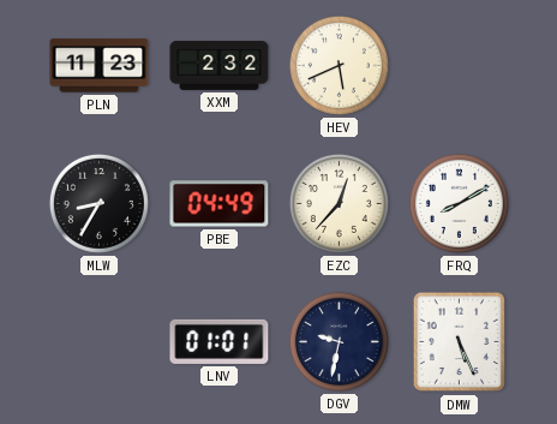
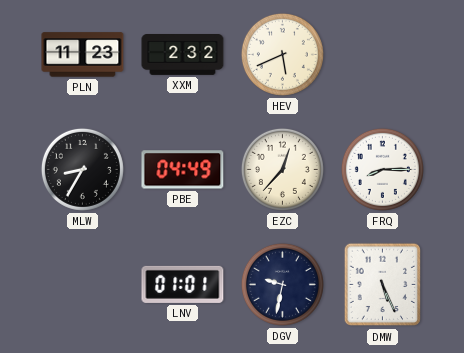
FRQ: 8:10 -> 8:15
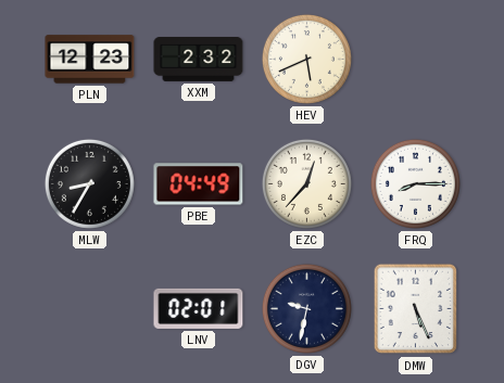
PLN: 11:23 -> 12:23
LNV: 01:01 -> 02:01
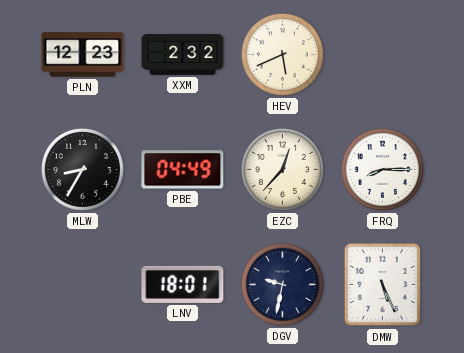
LNV: 02:01 -> 18:01
